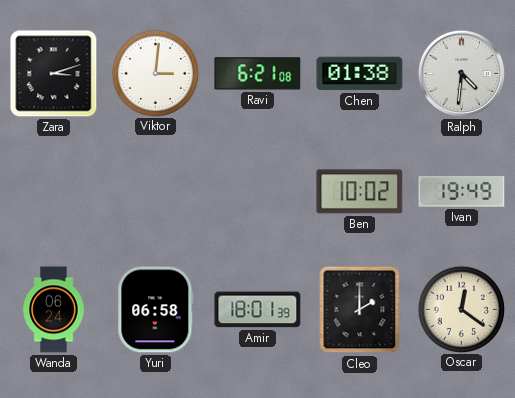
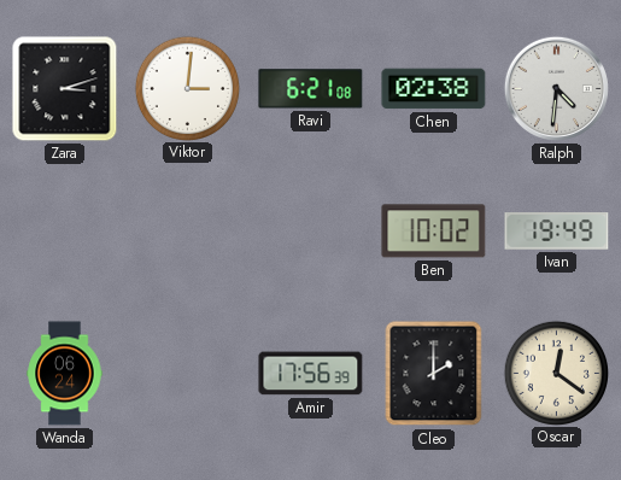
Chen: 01:38 -> 02:38
Yuri: 06:58 -> none
Amir: 18:01 -> 17:56
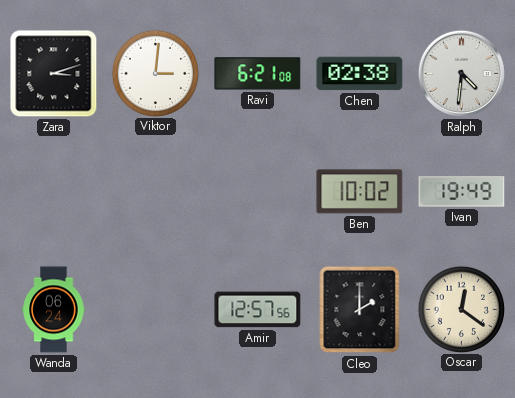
Amir: 17:56 -> 12:57
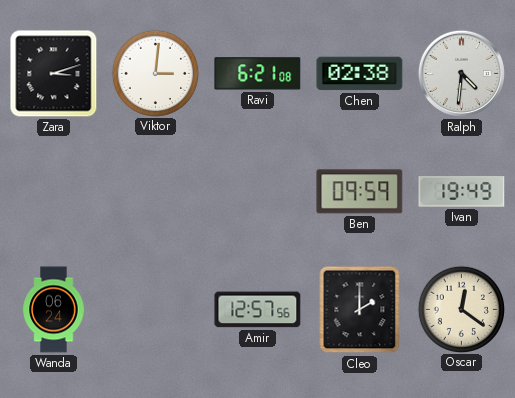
Ben: 10:02 -> 09:59
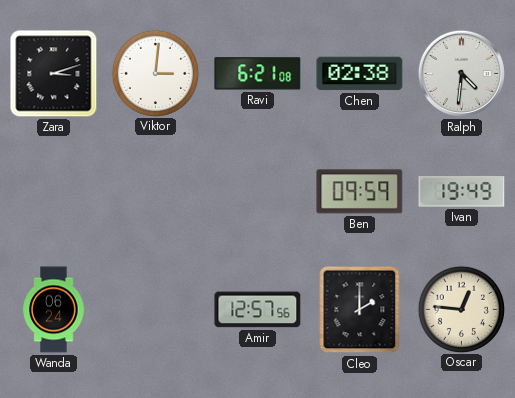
Oscar: 12:21 -> 12:46
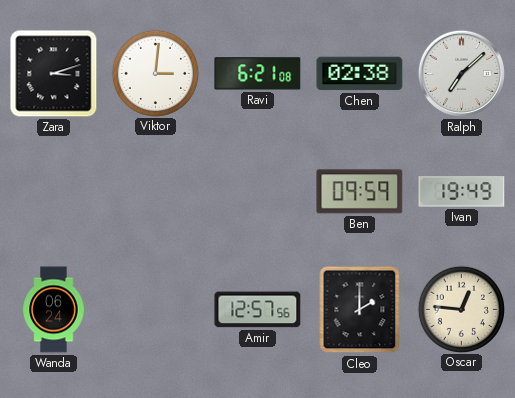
Ralph: 4:31 -> 7:08
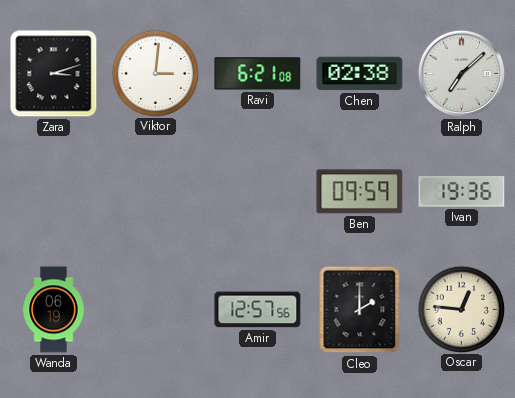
Ivan: 19:49 -> 19:36
Wanda: 06:24 -> 06:19
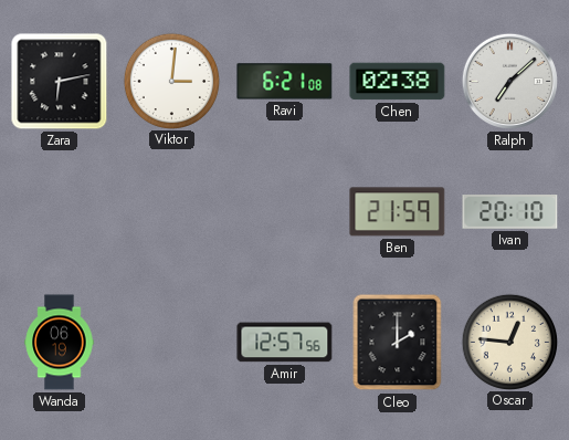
Zara: 3:12 -> 6:13
Ben: 09:59 -> 21:59
Ivan: 19:36 -> 20:10
